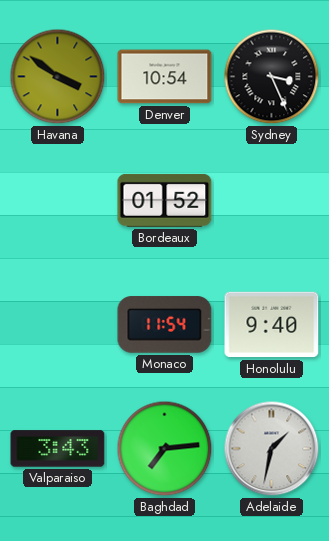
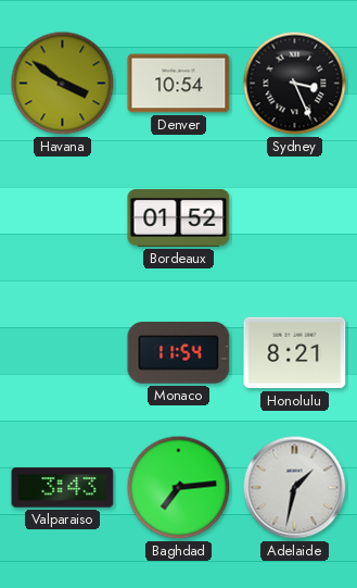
Honolulu: 9:40 -> 8:21
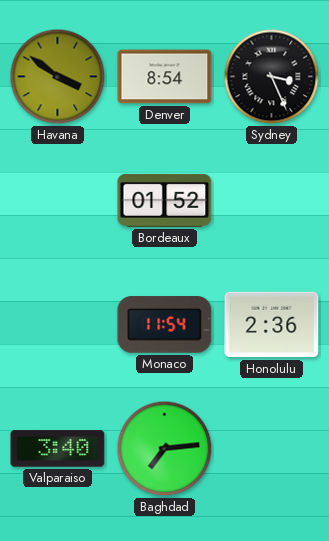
Denver: 10:54 -> 8:54
Honolulu: 8:21 -> 2:36
Valparaiso: 3:43 -> 3:40
Adelaide: 1:32 -> none
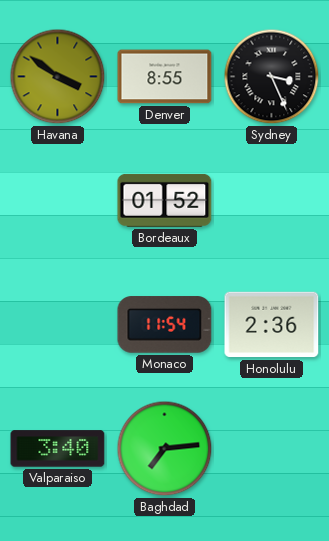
Denver: 8:54 -> 8:55
